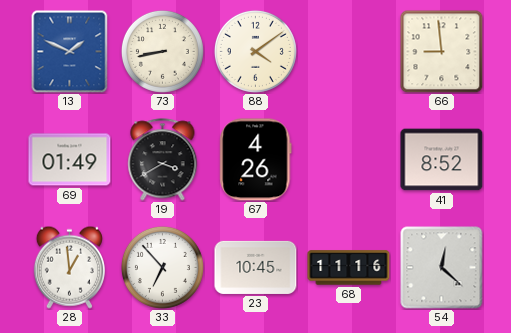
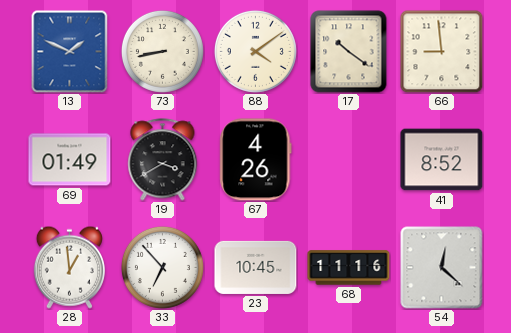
17: none -> 10:21
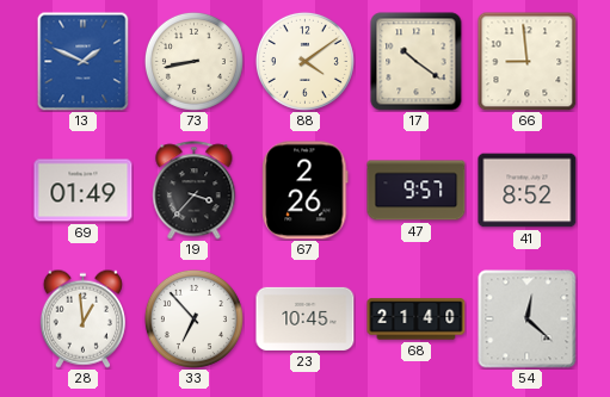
19: 3:40 -> 3:37
67: 4:26 -> 2:26
47: none -> 9:57
68: 11:16 -> 21:40
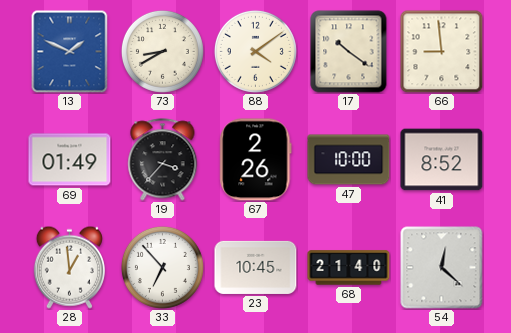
73: 8:43 -> 8:40
47: 9:57 -> 10:00
